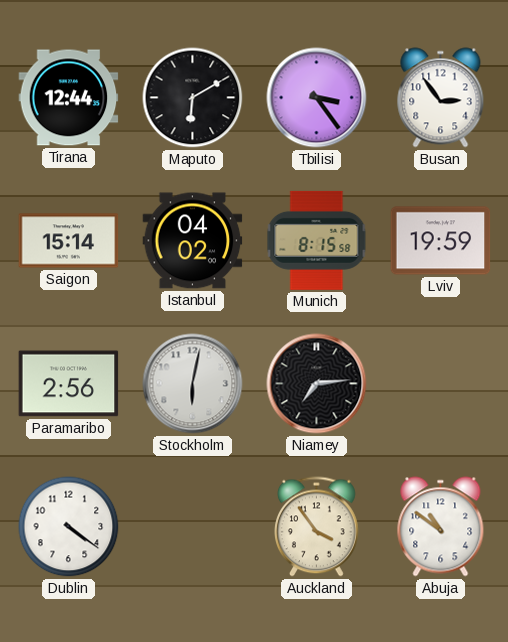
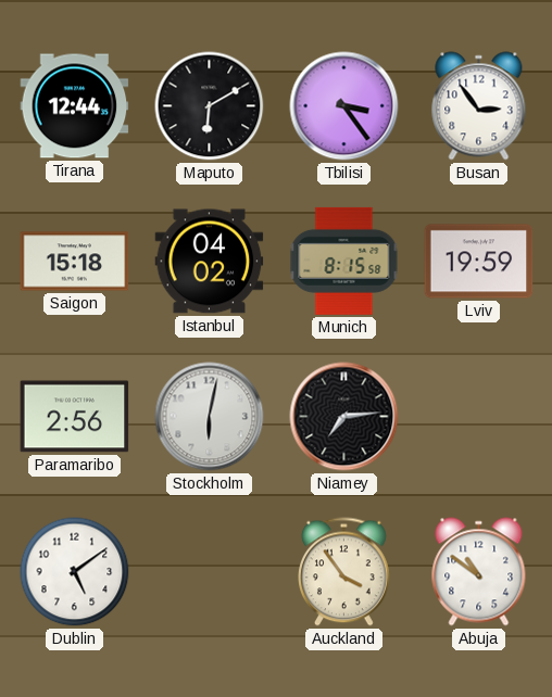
Saigon: 15:14 -> 15:18
Dublin: 4:21 -> 5:09
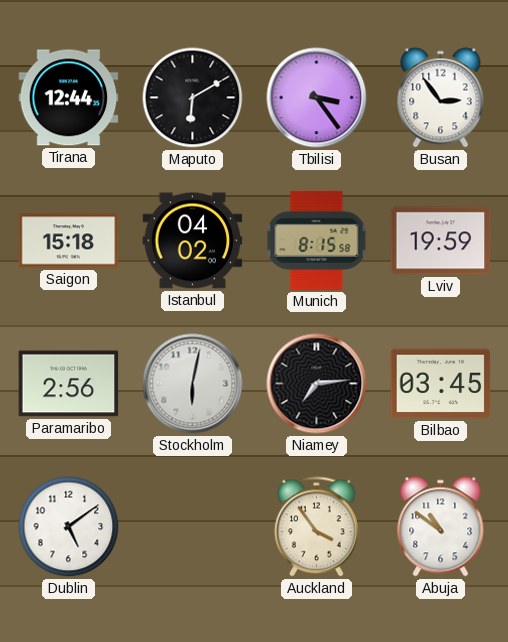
Bilbao: none -> 03:45
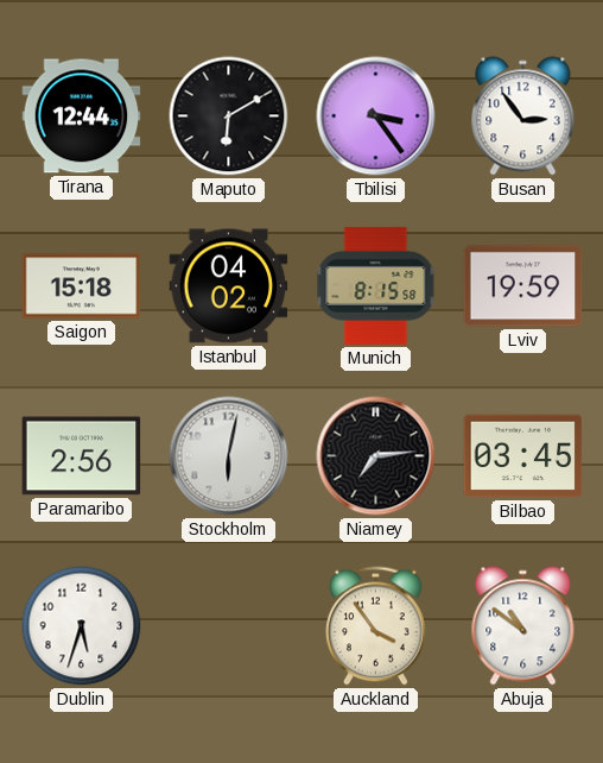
Dublin: 5:09 -> 5:33
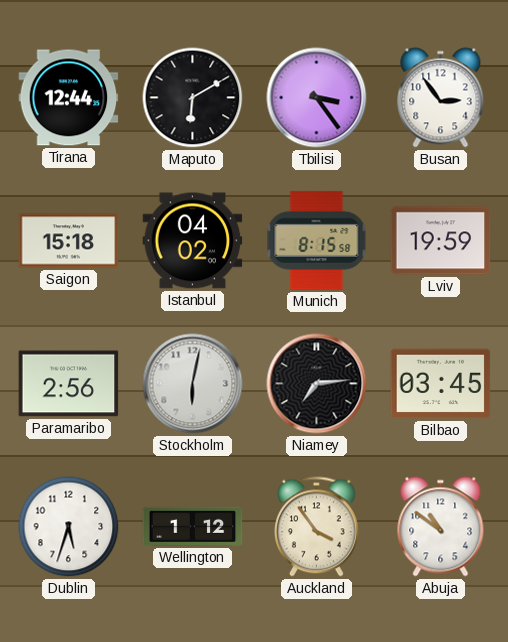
Wellington: none -> 1:12
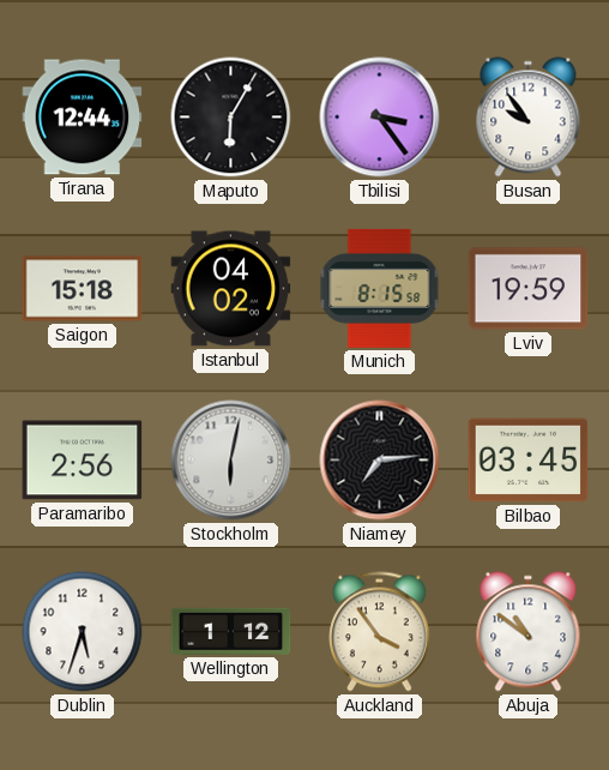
Maputo: 6:10 -> 6:05
Busan: 2:54 -> 9:54
